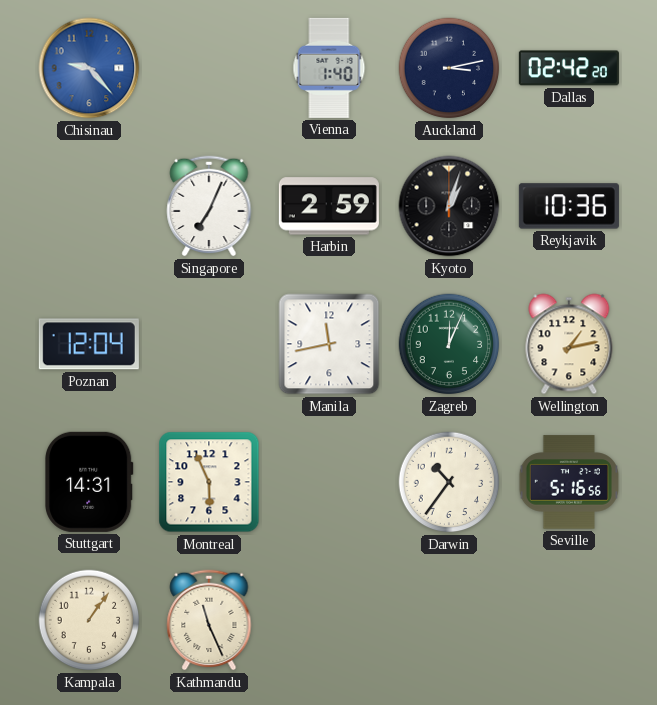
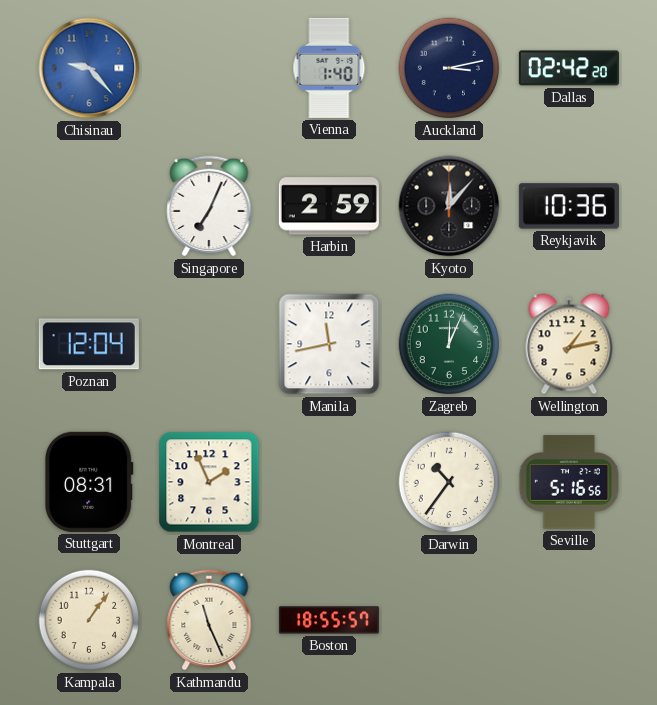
Kyoto: 1:03 -> 12:07
Stuttgart: 14:31 -> 08:31
Montreal: 5:56 -> 1:56
Boston: none -> 18:55
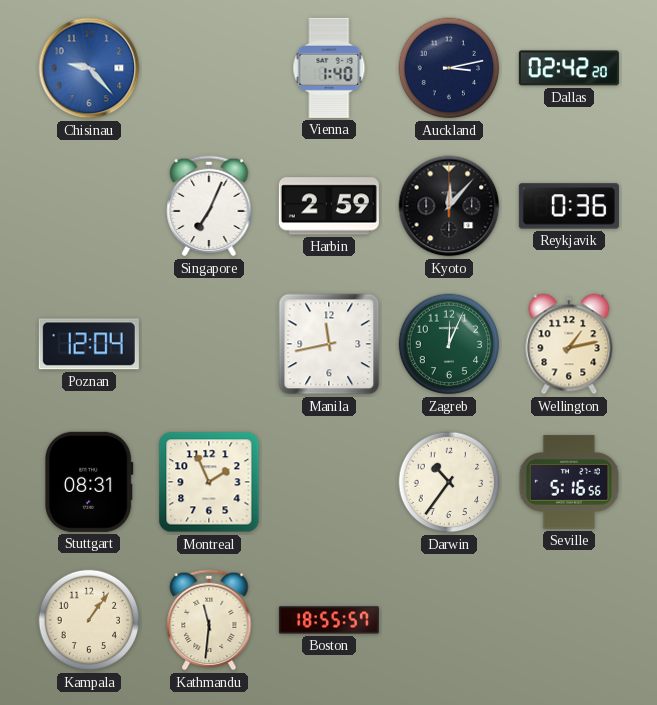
Reykjavik: 10:36 -> 0:36
Kathmandu: 11:26 -> 11:31
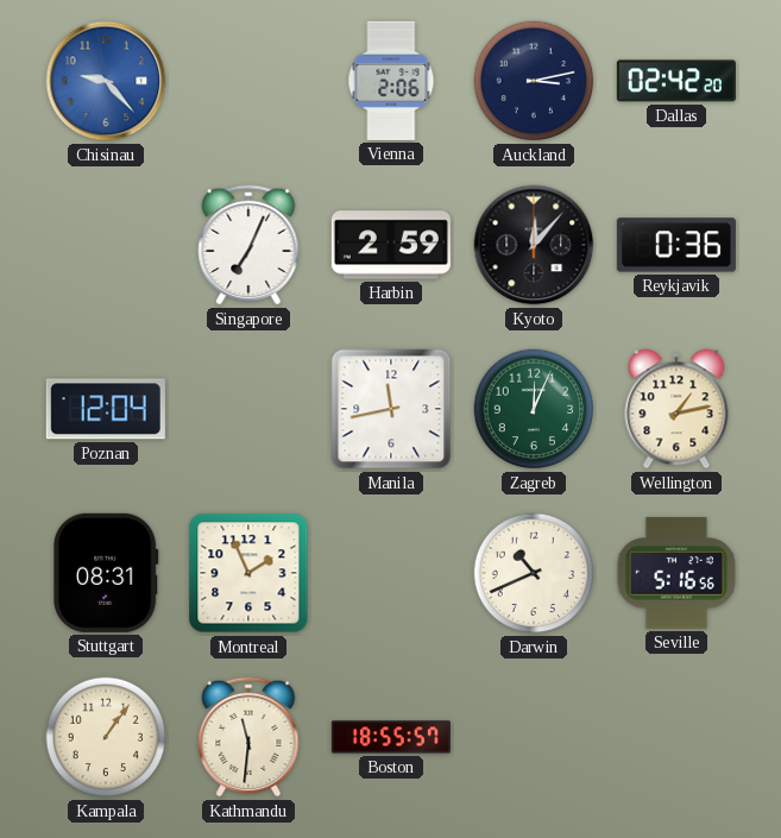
Vienna: 1:40 -> 2:06
Darwin: 10:36 -> 10:41
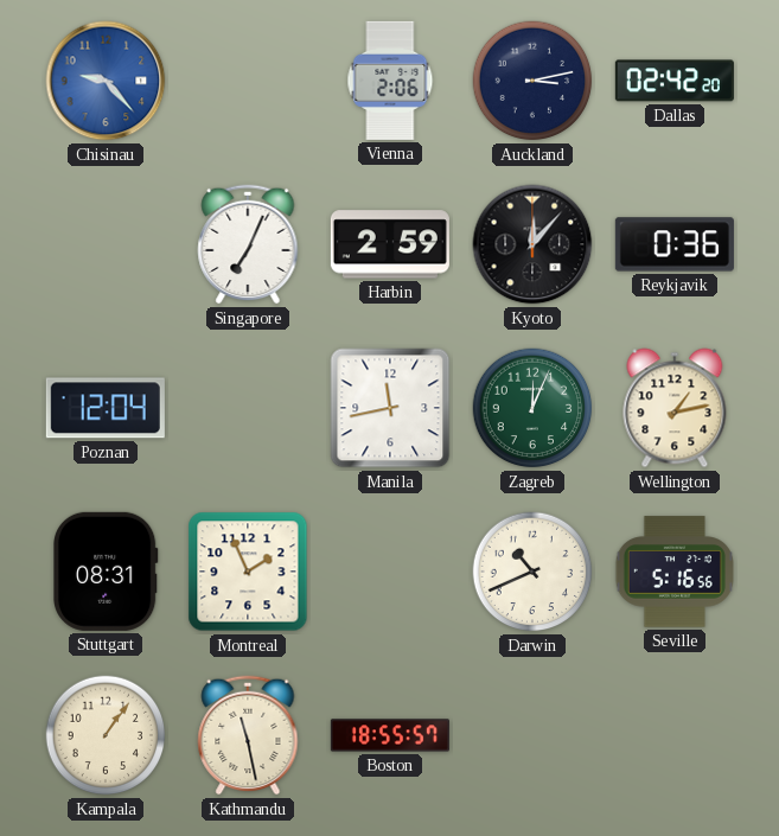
Kathmandu: 11:31 -> 11:28
